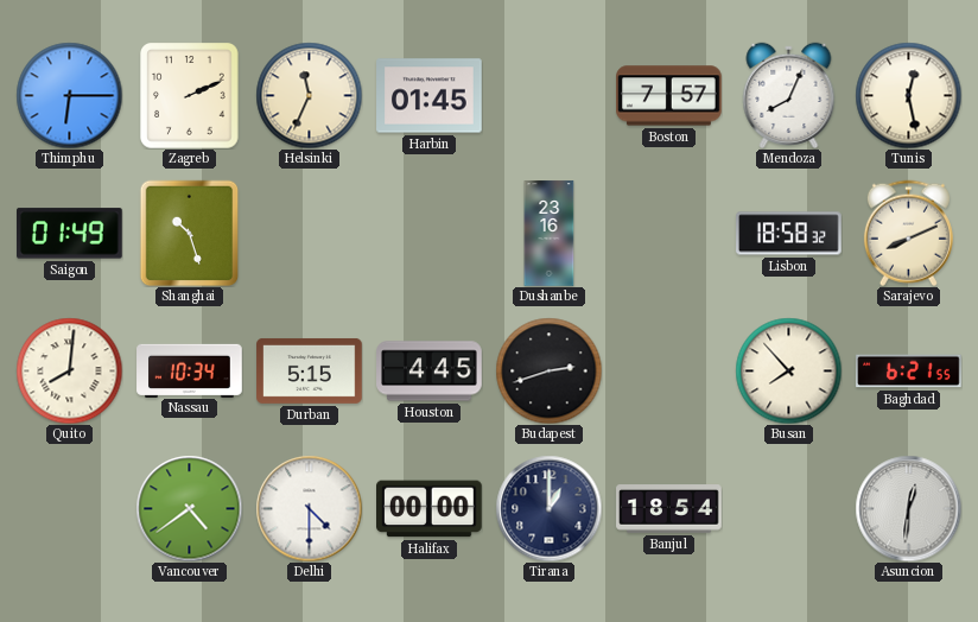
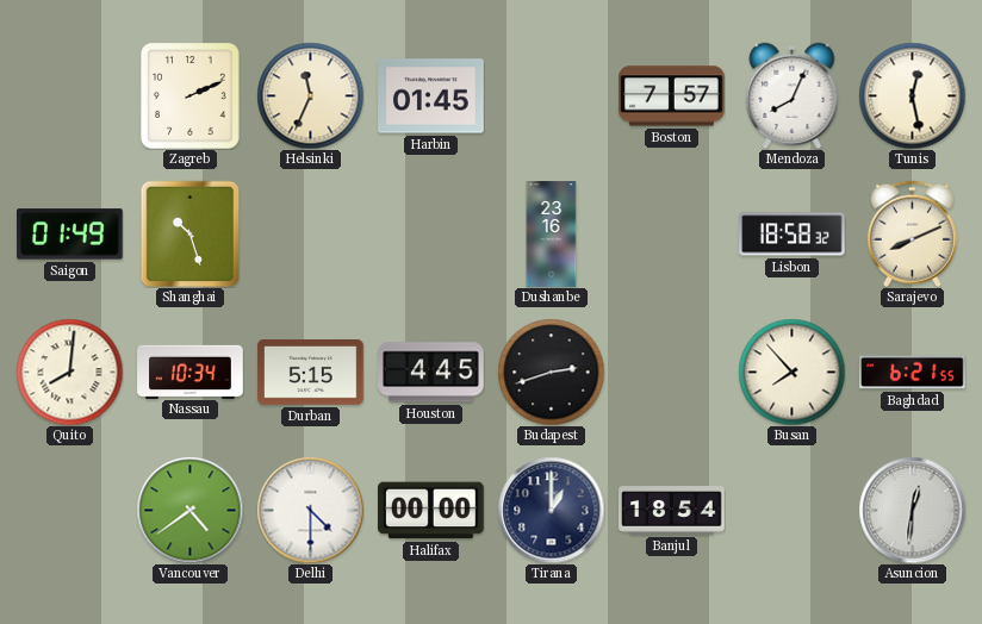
Thimphu: 6:15 -> none
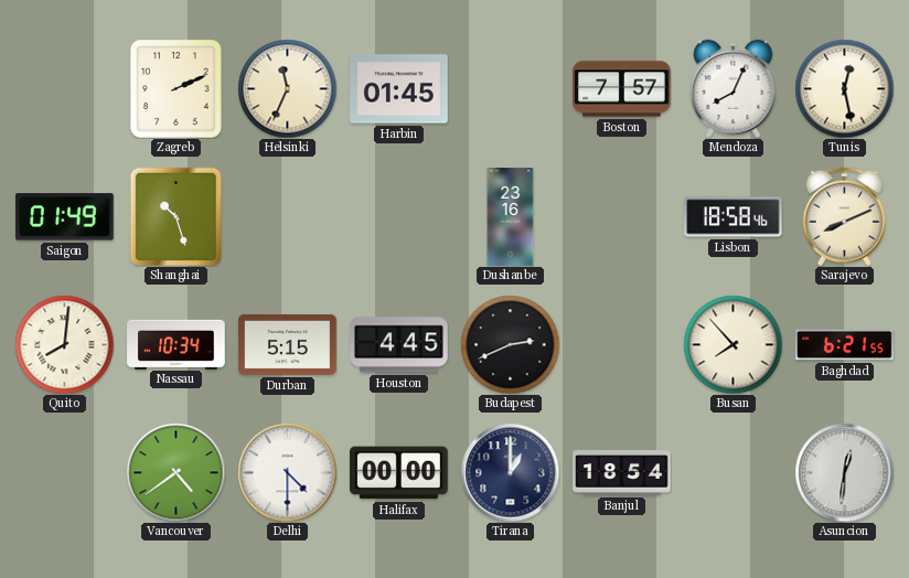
Lisbon: 18:58:32 -> 18:58:46
Budapest: 2:42 -> 2:41
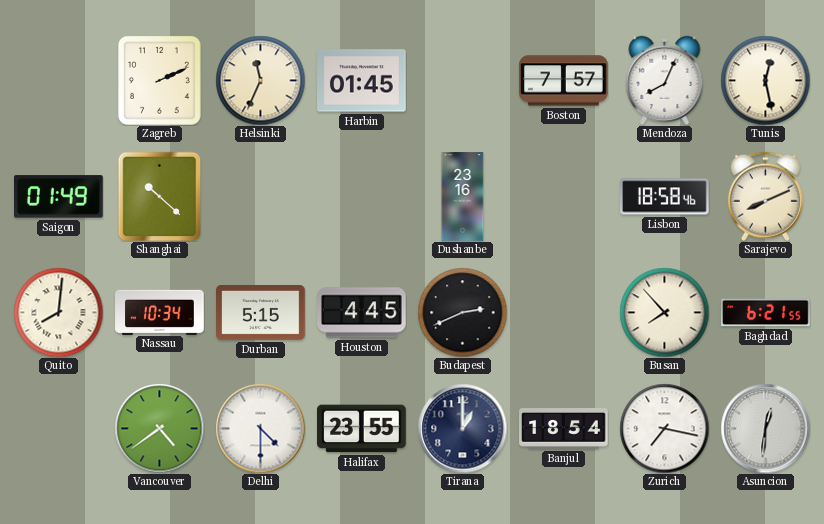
Shanghai: 10:27 -> 10:22
Halifax: 00:00 -> 23:55
Zurich: none -> 7:17
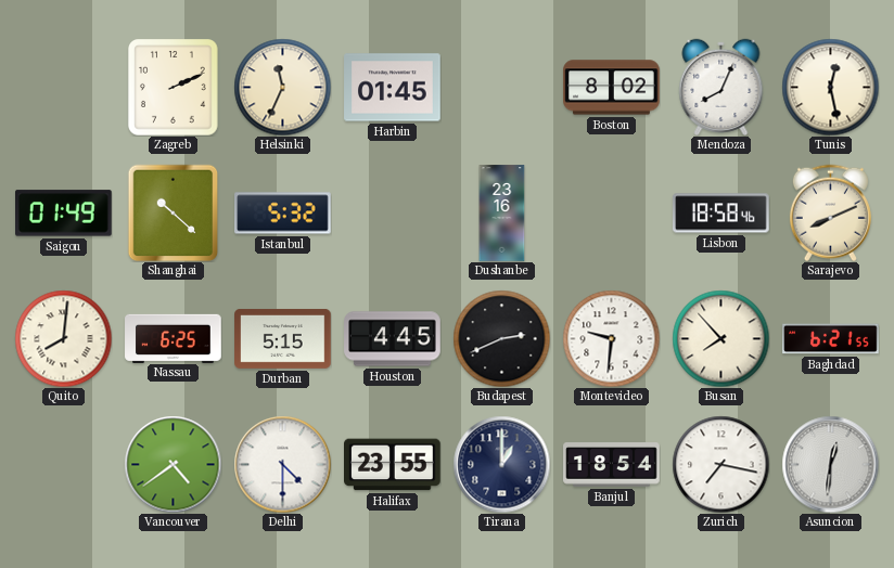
Boston: 7:57 -> 8:02
Istanbul: none -> 5:32
Nassau: 10:34 -> 6:25
Montevideo: none -> 9:31
